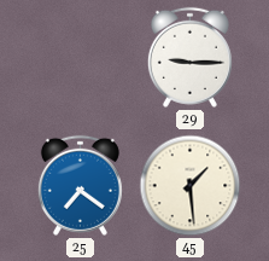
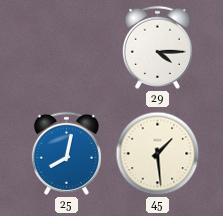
29: 9:15 -> 4:15
25: 7:21 -> 8:02
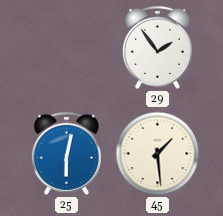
29: 4:15 -> 1:54
25: 8:02 -> 6:02
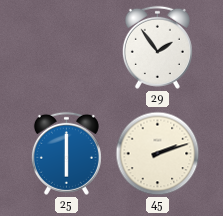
25: 6:02 -> 6:00
45: 1:29 -> 2:12
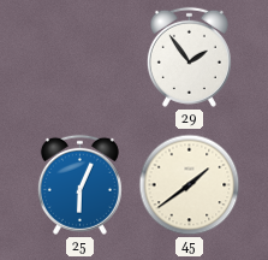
25: 6:00 -> 6:04
45: 2:12 -> 1:39
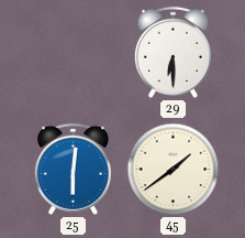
29: 1:54 -> 6:30
25: 6:04 -> 6:01
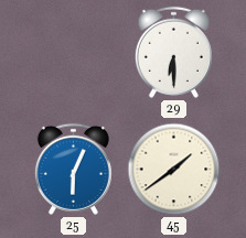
25: 6:01 -> 6:04
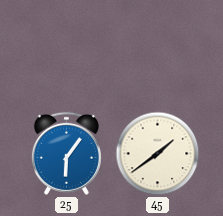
29: 6:30 -> none
25: 6:04 -> 6:06
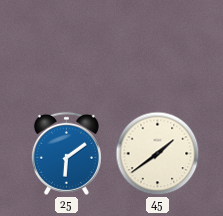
25: 6:06 -> 6:09
